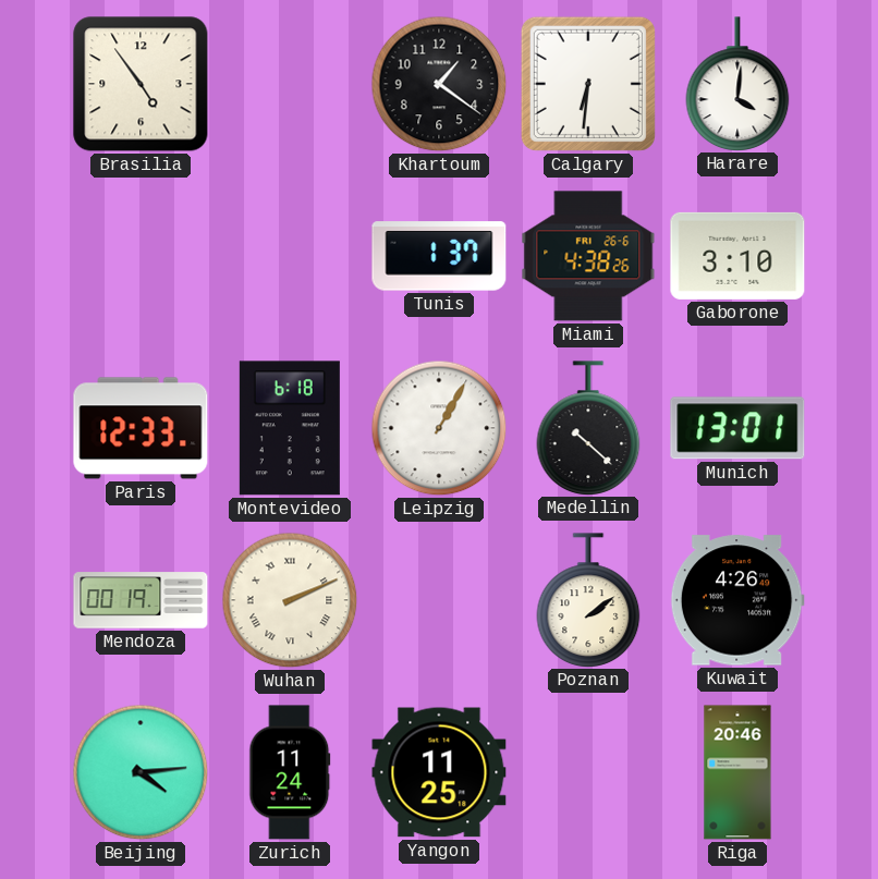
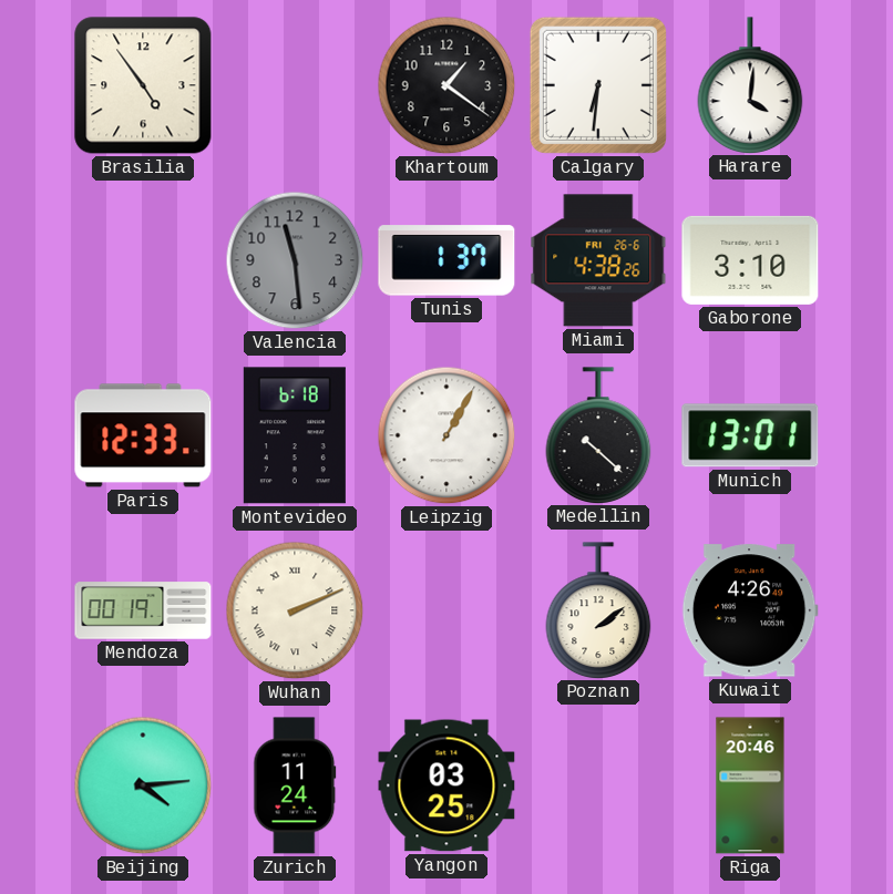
Valencia: none -> 11:29
Yangon: 11:25 -> 03:25
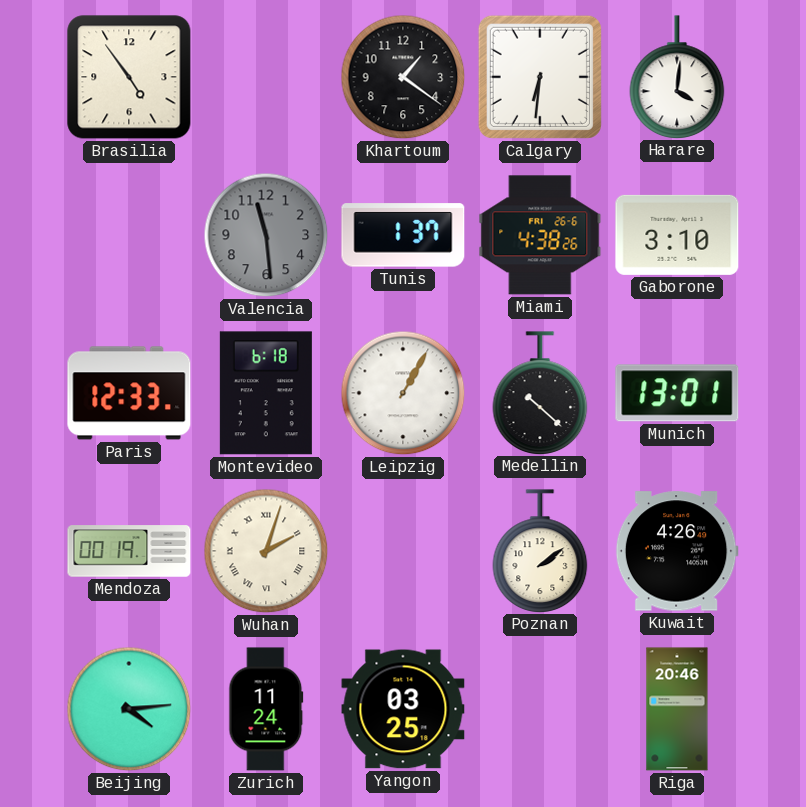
Wuhan: 2:11 -> 2:03
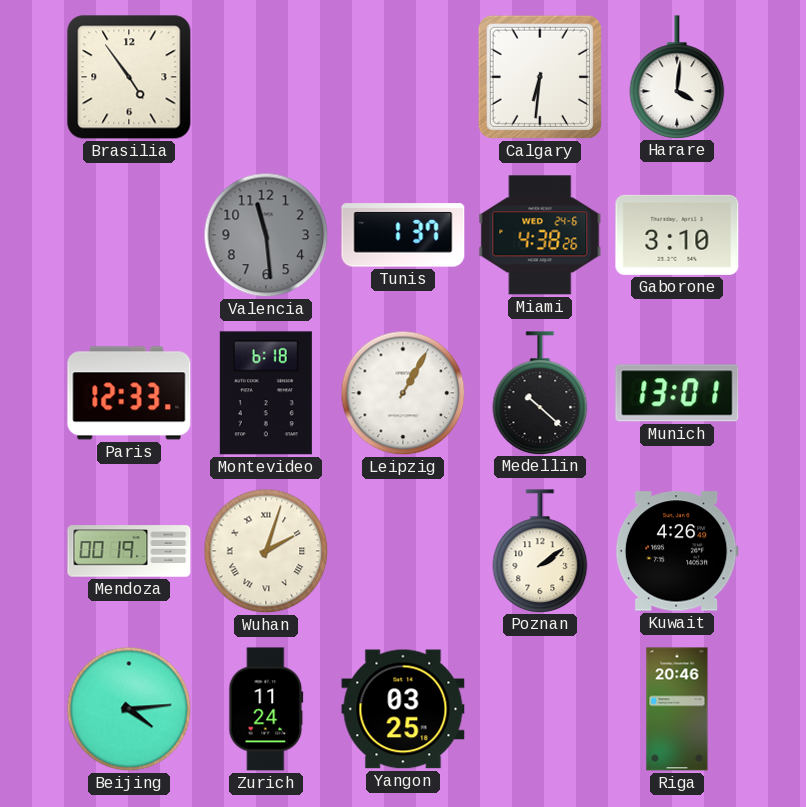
Khartoum: 1:21 -> none
Miami date: FRI 26-6 -> WED 24-6
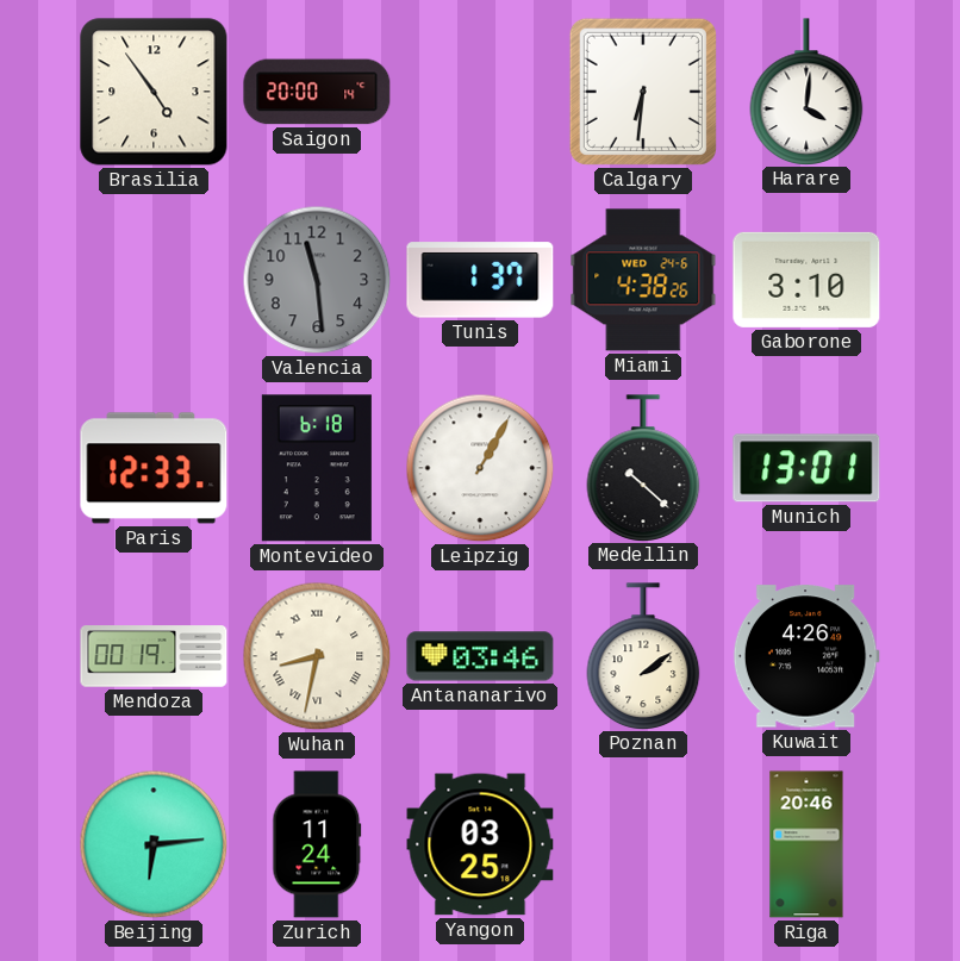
Saigon: none -> 20:00
Wuhan: 2:03 -> 8:32
Antananarivo: none -> 03:46
Beijing: 4:14 -> 6:14
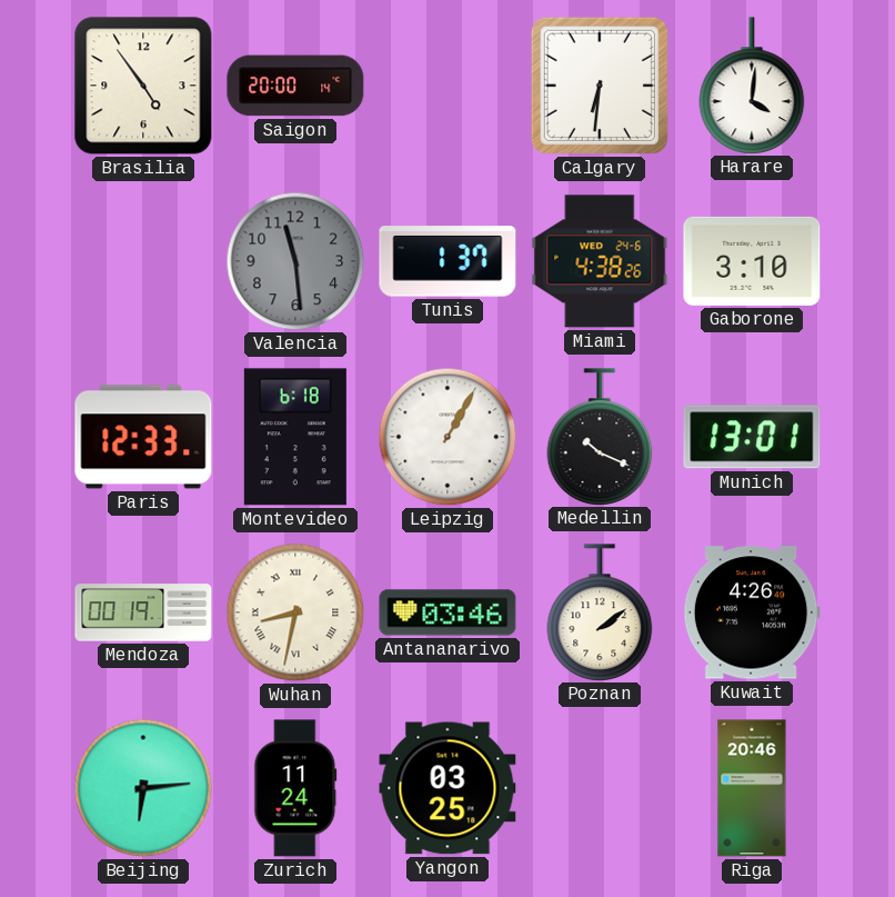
Medellin: 10:22 -> 10:19
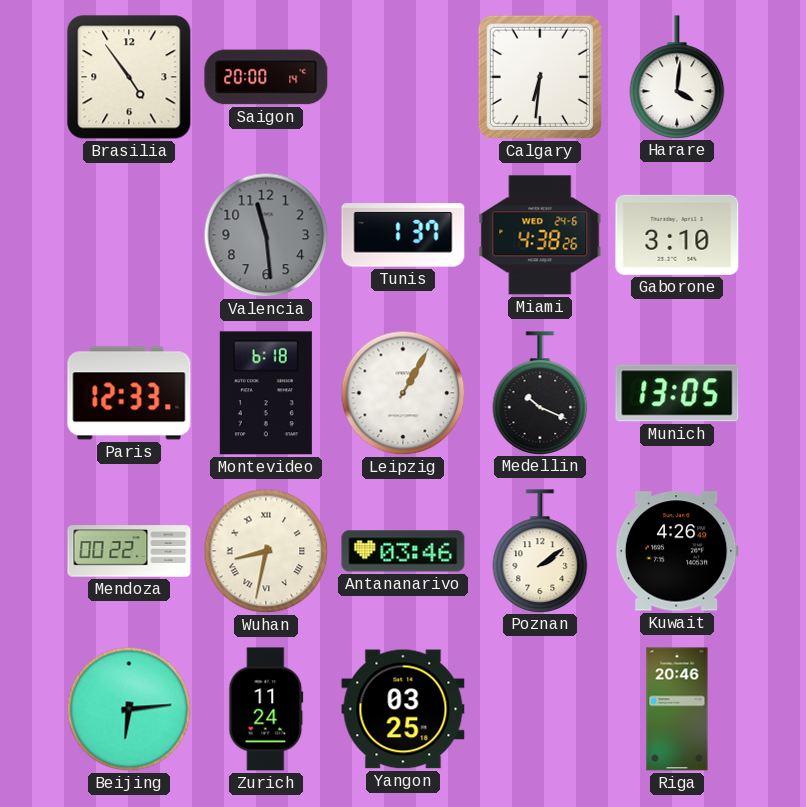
Munich: 13:01 -> 13:05
Mendoza: 00:19 -> 00:22
